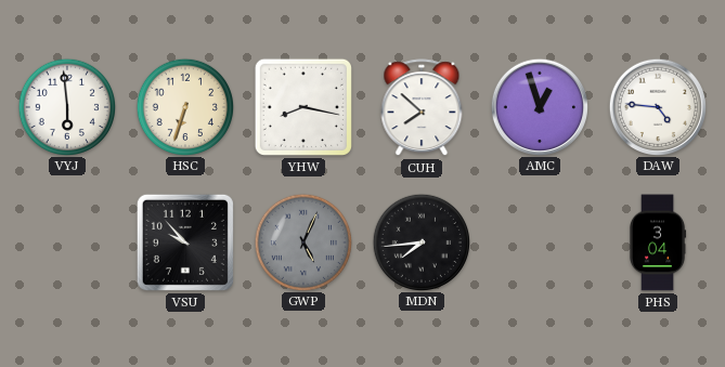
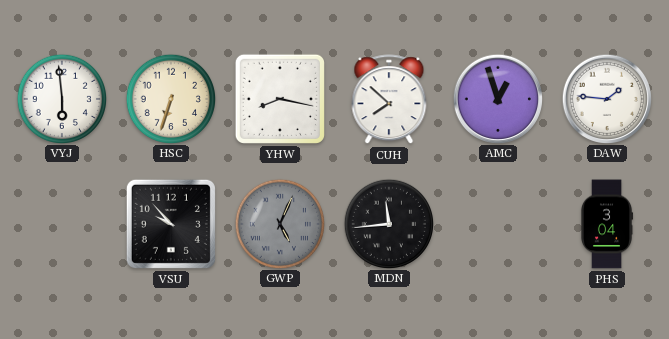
DAW: 4:46 -> 1:46
MDN: 7:44 -> 11:44
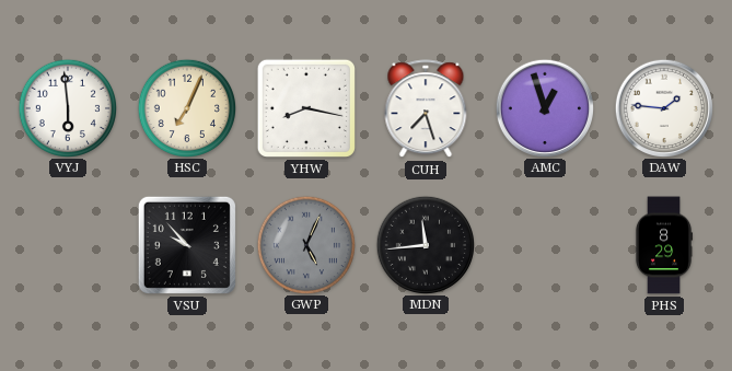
HSC: 6:33 -> 7:04
CUH: 7:52 -> 7:27
PHS: 3:04 -> 8:29
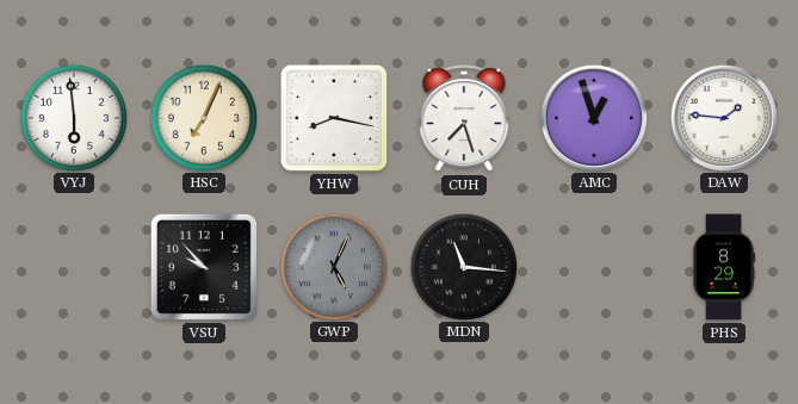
MDN: 11:44 -> 11:16
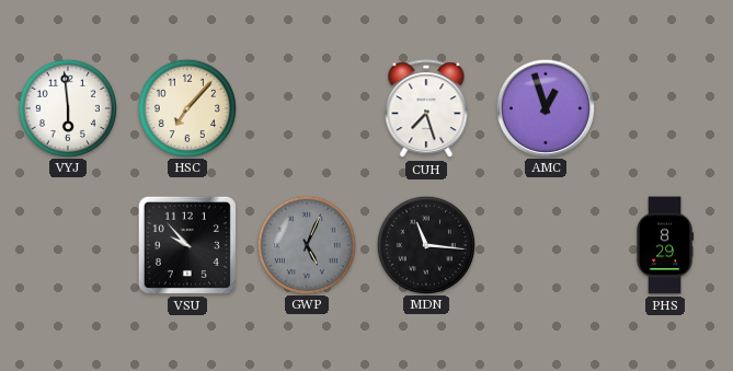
HSC: 7:04 -> 7:07
YHW: 8:17 -> none
DAW: 1:46 -> none
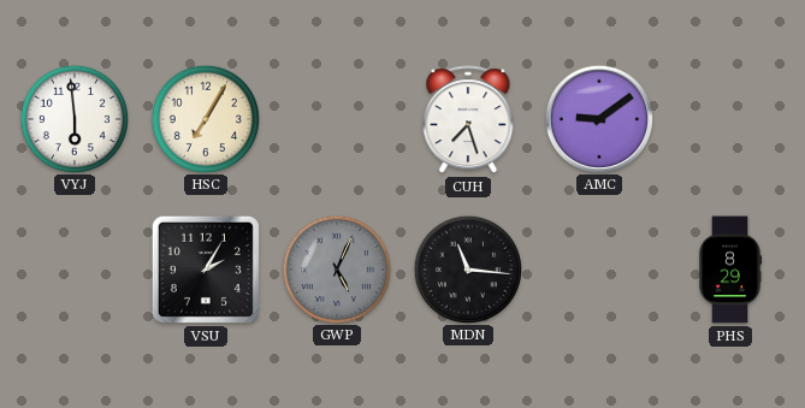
HSC: 7:07 -> 7:05
AMC: 12:57 -> 9:09
VSU: 9:53 -> 2:05
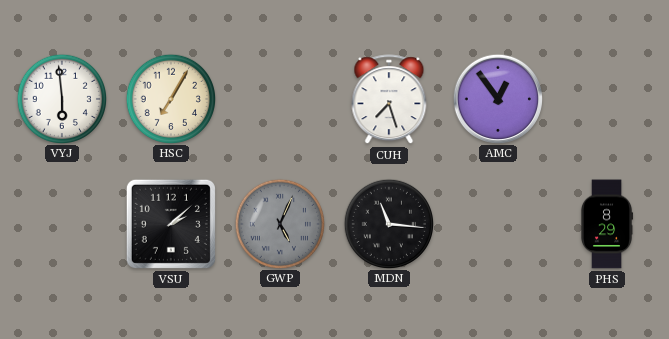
AMC: 9:09 -> 12:54
VSU: 2:05 -> 2:08
